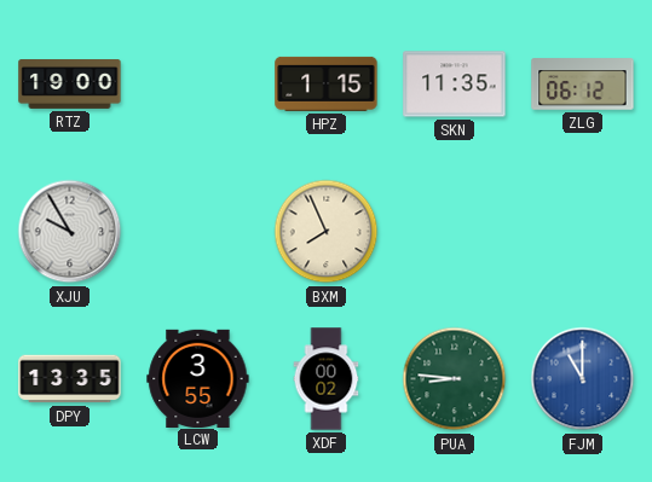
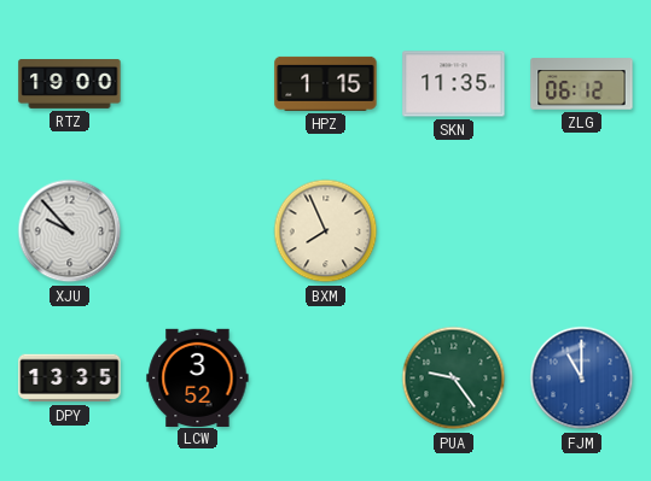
XJU: 9:55 -> 9:53
LCW: 3:55 -> 3:52
XDF: 00:02 -> none
PUA: 8:46 -> 9:24
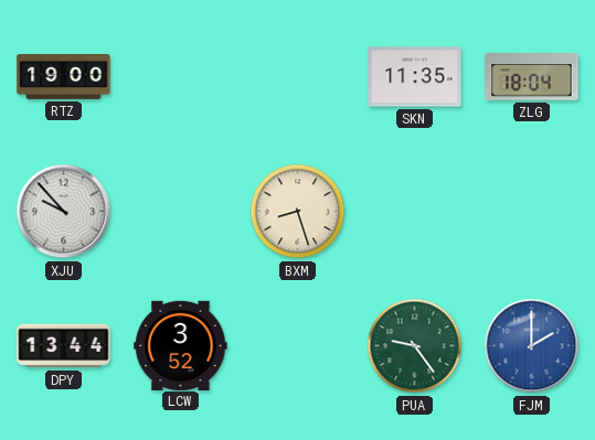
HPZ: 1:15 -> none
ZLG: 06:12 -> 18:04
BXM: 7:56 -> 8:27
DPY: 13:35 -> 13:44
FJM: 11:00 -> 2:00
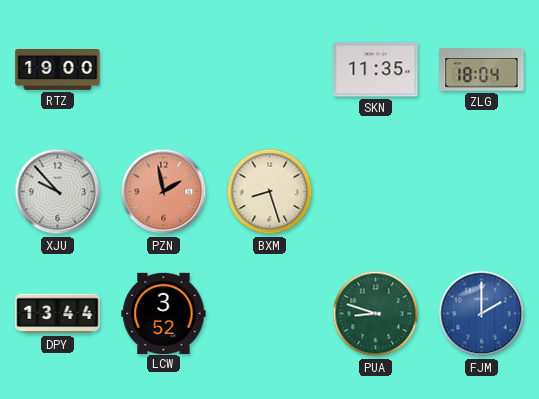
PZN: none -> 1:58
PUA: 9:24 -> 8:48
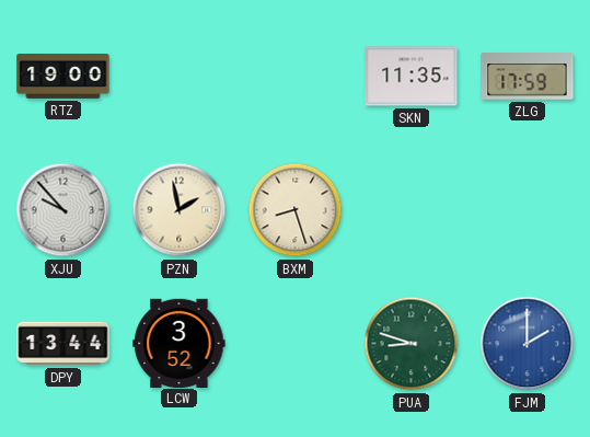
ZLG: 18:04 -> 17:59
PZN dial: salmon -> cream
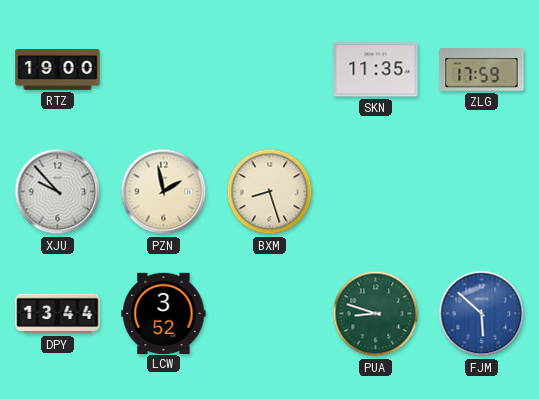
FJM: 2:00 -> 5:52
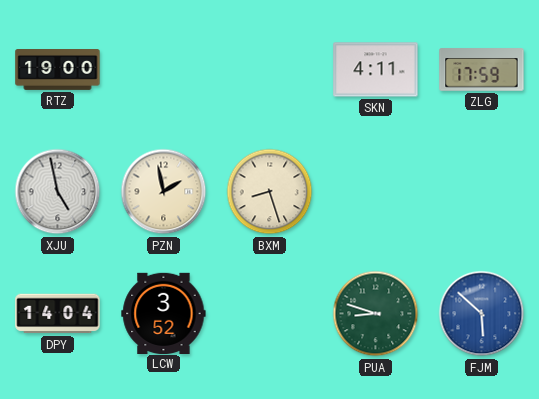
SKN: 11:35 -> 4:11
XJU: 9:53 -> 4:58
DPY: 13:44 -> 14:04
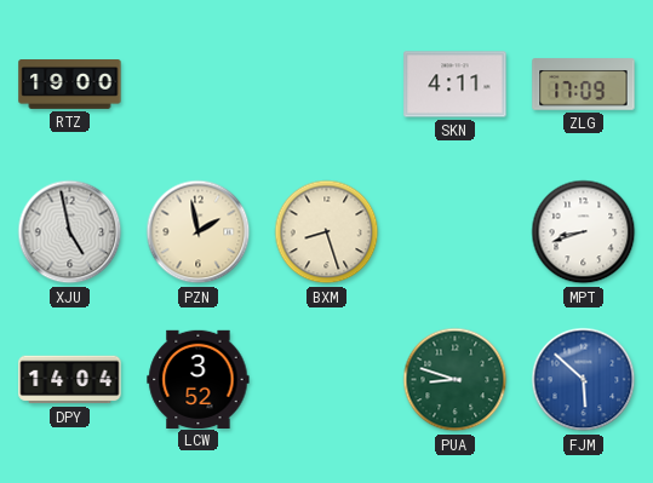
ZLG: 17:59 -> 17:09
MPT: none -> 8:42
